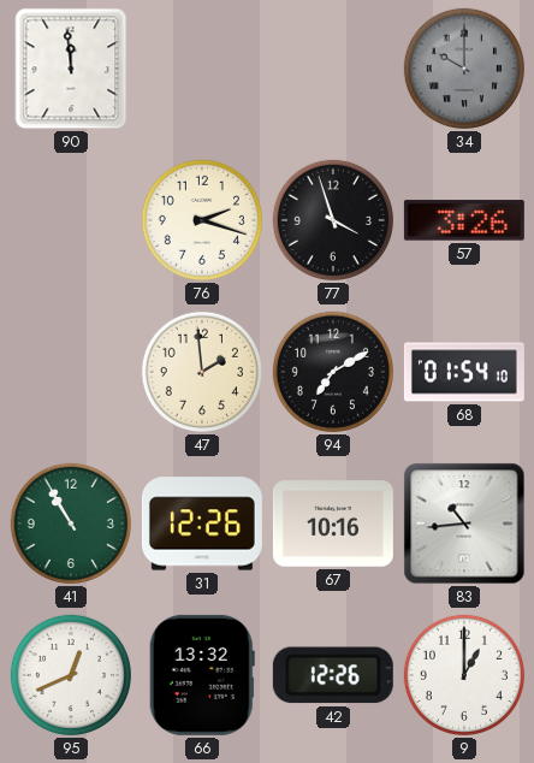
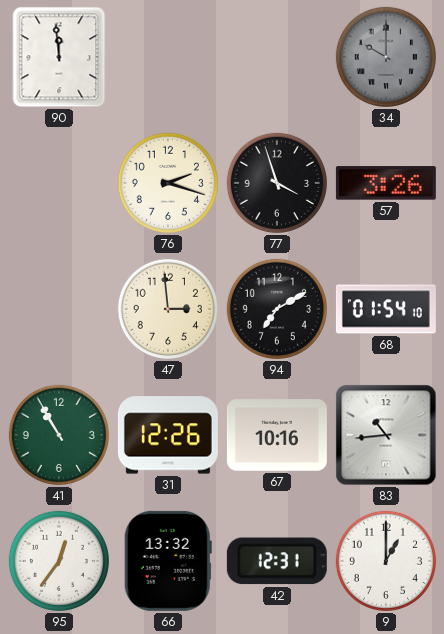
47: 1:59 -> 2:59
95: 12:41 -> 12:36
42: 12:26 -> 12:31
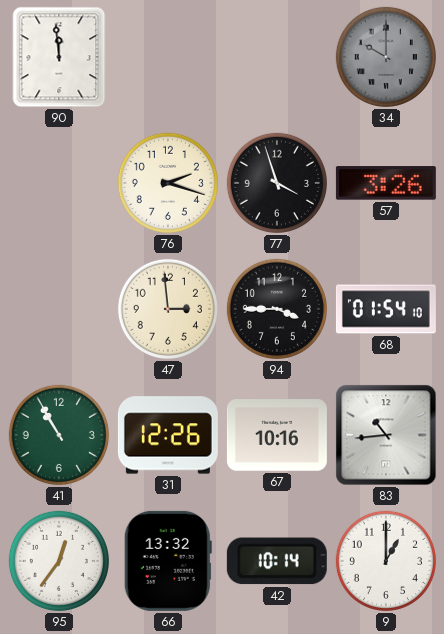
94: 7:10 -> 3:45
42: 12:31 -> 10:14
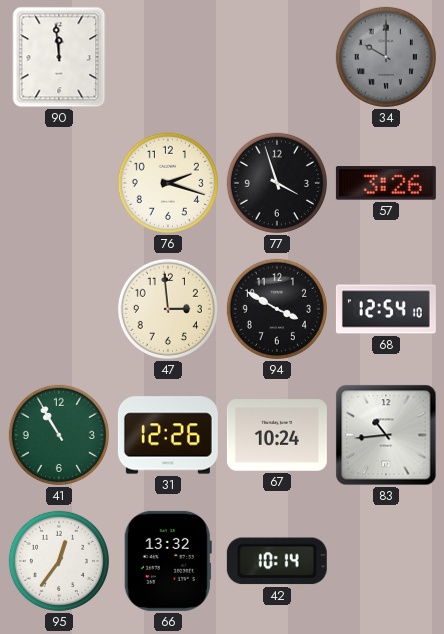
94: 3:45 -> 3:50
68: 01:54 -> 12:54
67: 10:16 -> 10:24
9: 1:00 -> none
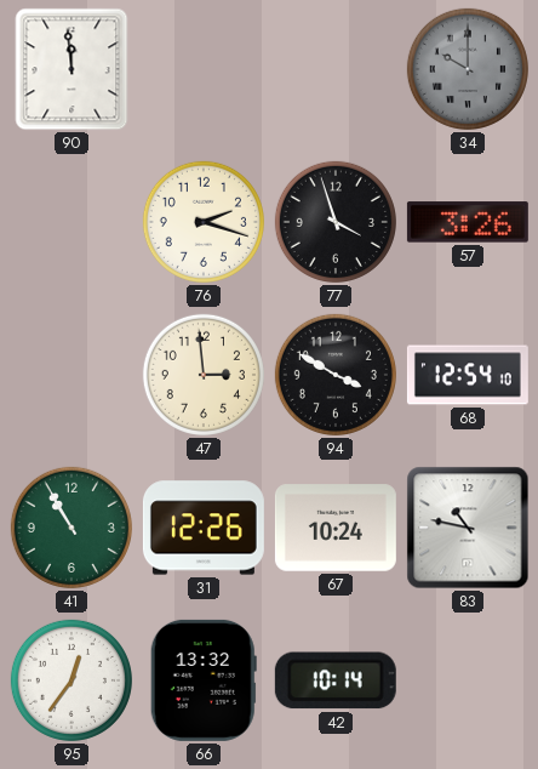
83: 10:44 -> 10:47
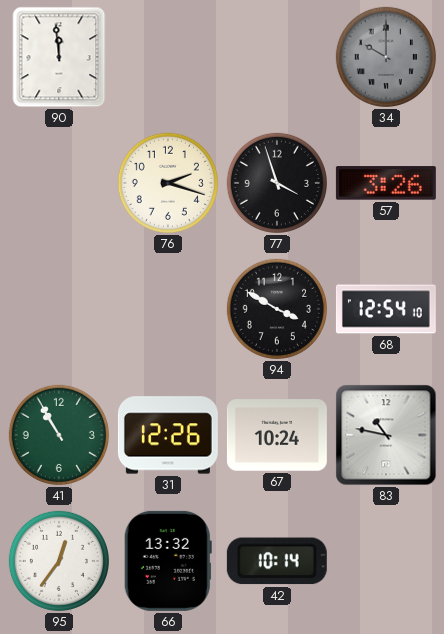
47: 2:59 -> none
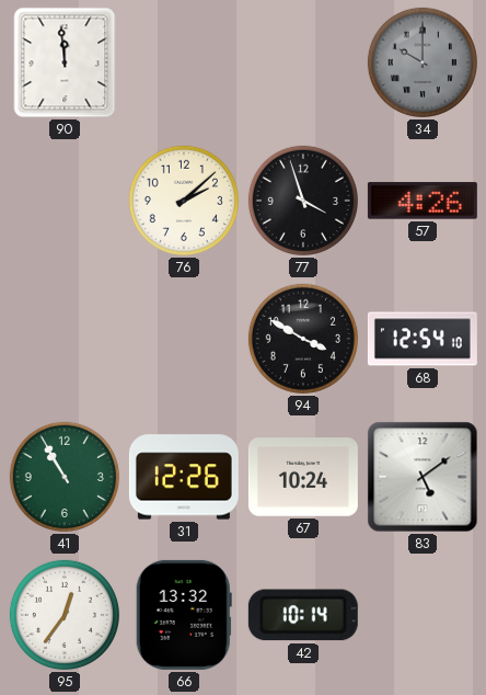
76: 2:18 -> 2:08
57: 3:26 -> 4:26
83: 10:47 -> 5:09
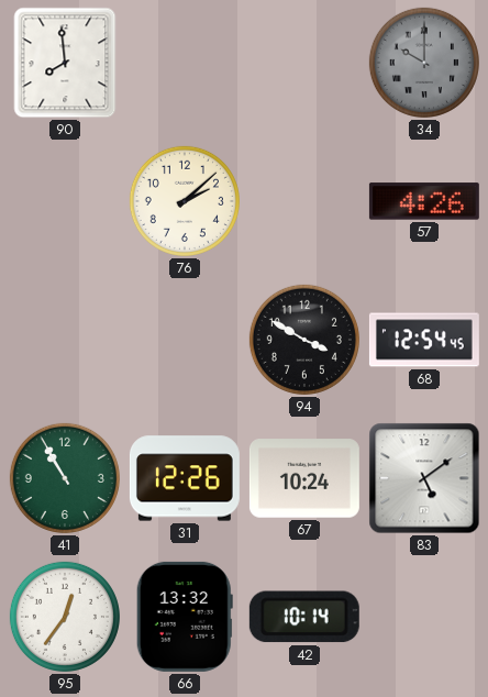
90: 11:59 -> 7:59
77: 3:57 -> none
68: 12:54:10 -> 12:54:45
